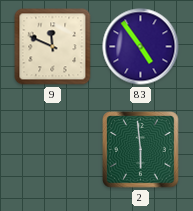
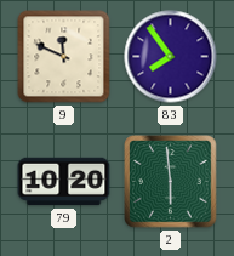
83: 4:54 -> 7:54
79: none -> 10:20
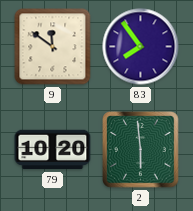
9: 11:49 -> 11:51
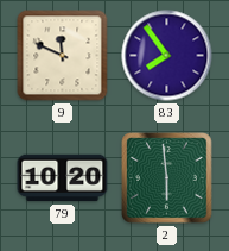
9: 11:51 -> 11:49
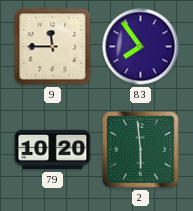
9: 11:49 -> 11:45
